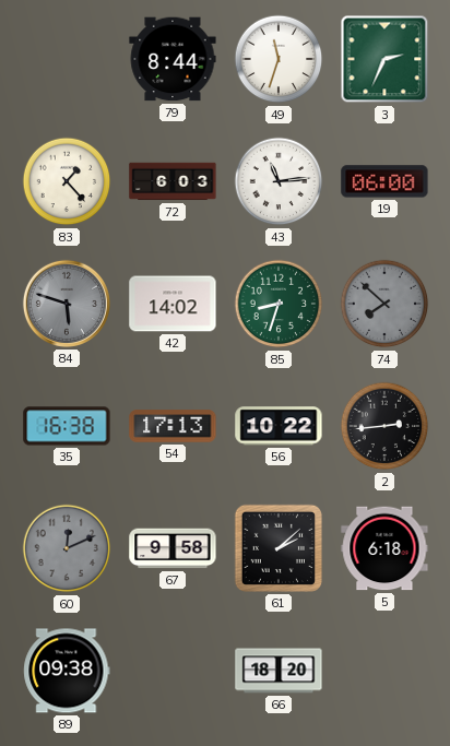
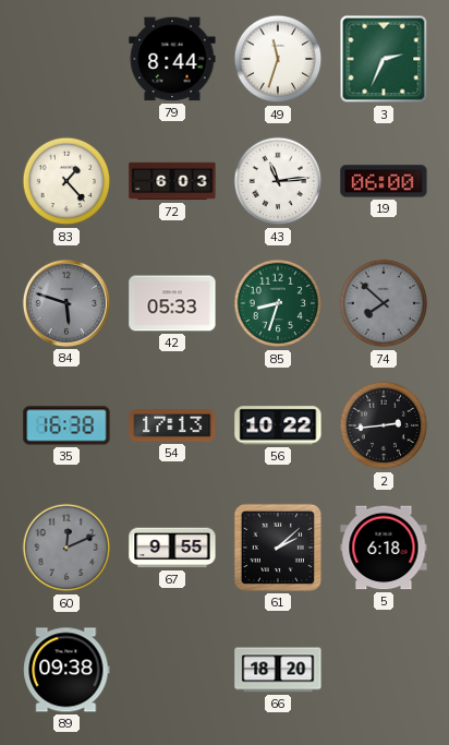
42: 14:02 -> 05:33
67: 9:58 -> 9:55
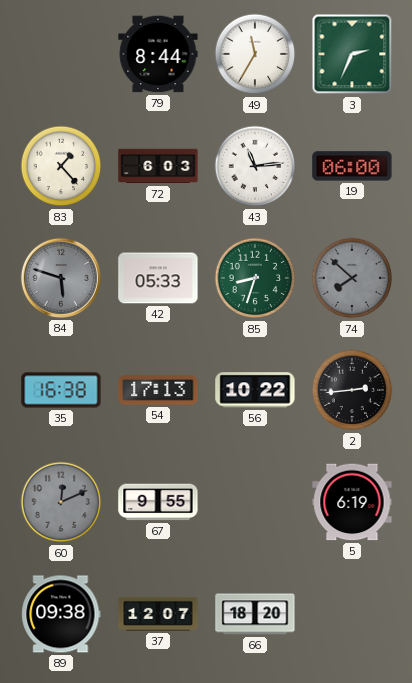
49: 11:33 -> 11:35
61: 2:08 -> none
5: 6:18 -> 6:19
37: none -> 12:07
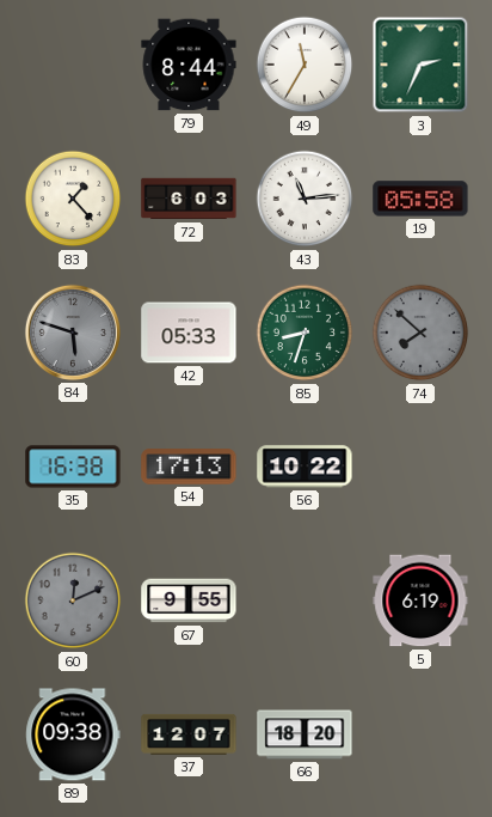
19: 06:00 -> 05:58
2: 2:44 -> none
